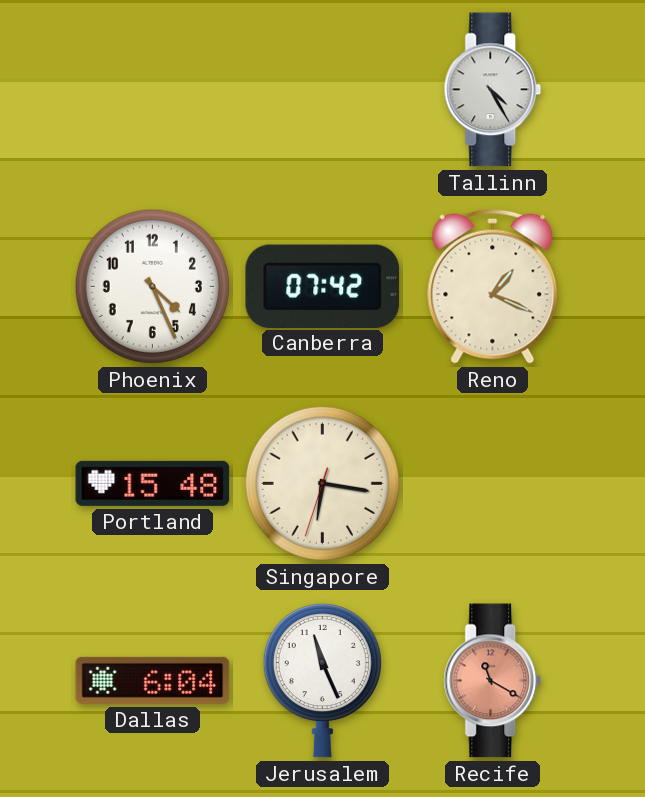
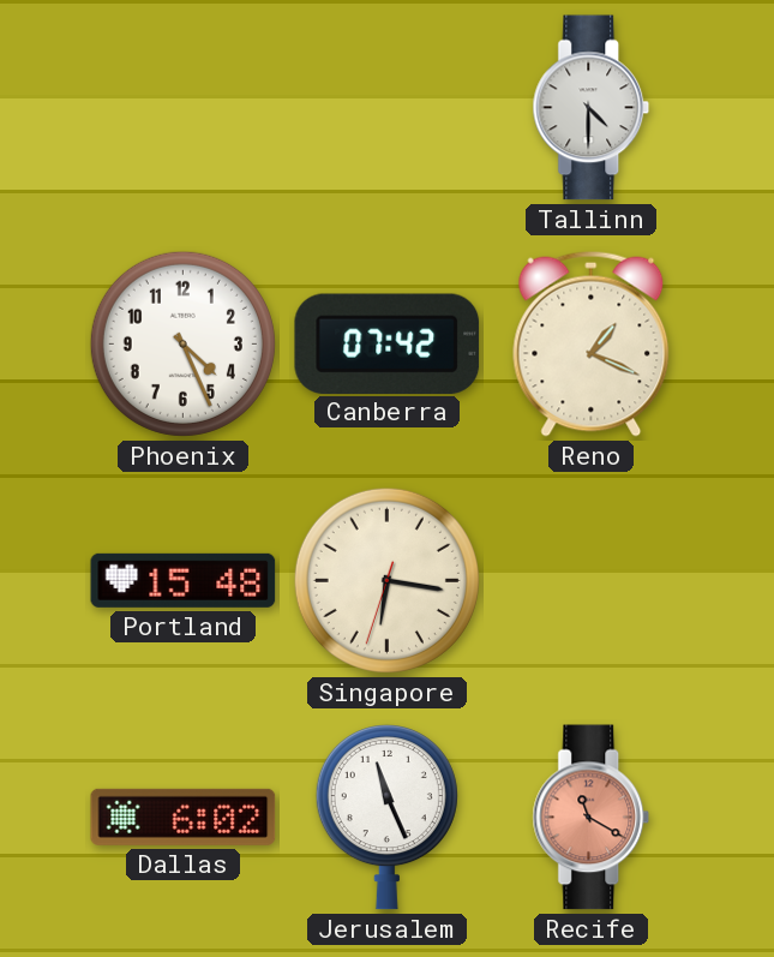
Tallinn: 4:25 -> 4:30
Dallas: 6:04 -> 6:02
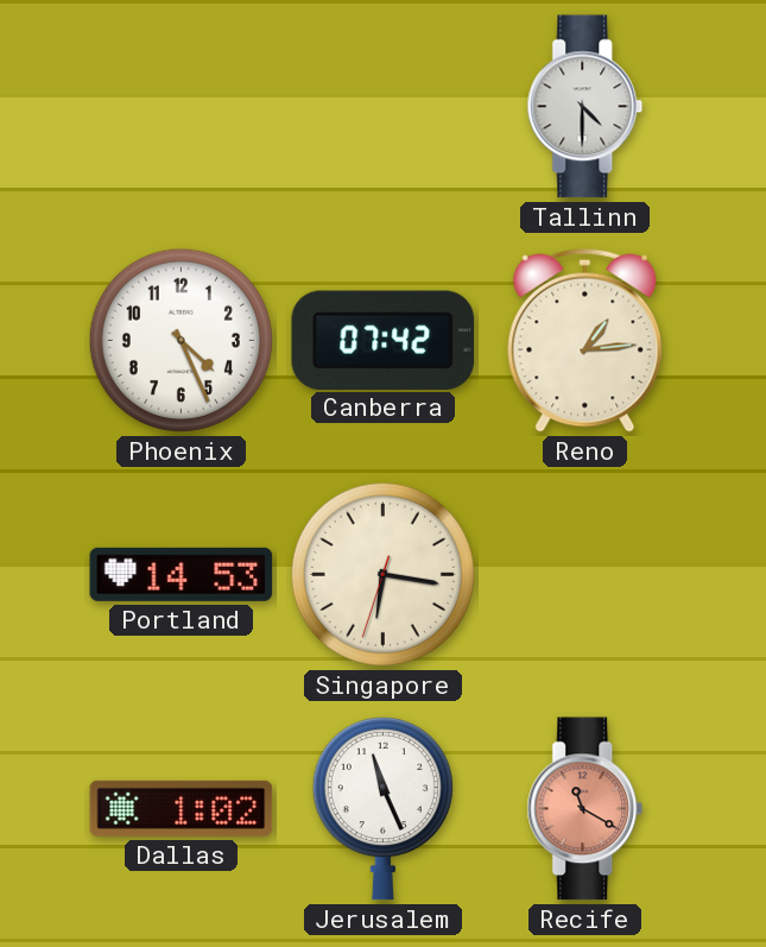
Reno: 1:19 -> 1:14
Portland: 15:48 -> 14:53
Dallas: 6:02 -> 1:02
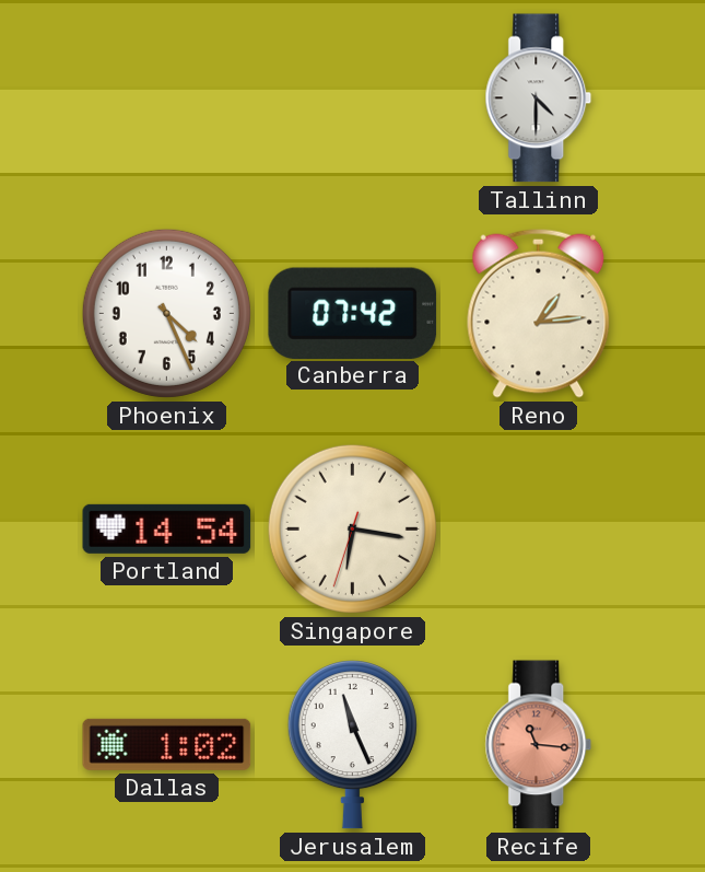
Portland: 14:53 -> 14:54
Recife: 11:20 -> 11:16
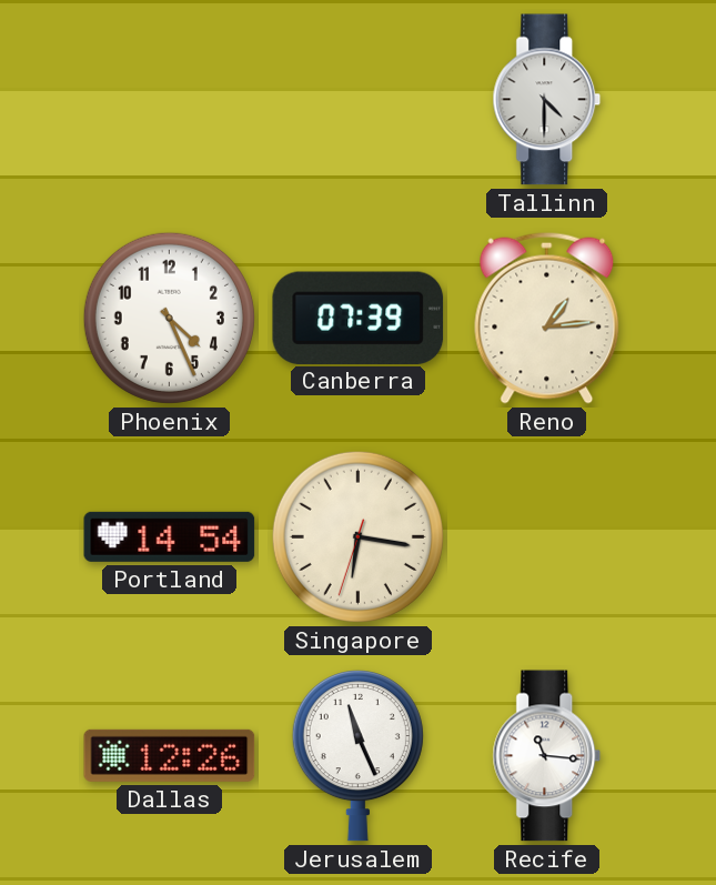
Canberra: 07:42 -> 07:39
Dallas: 1:02 -> 12:26
Recife dial: salmon -> white
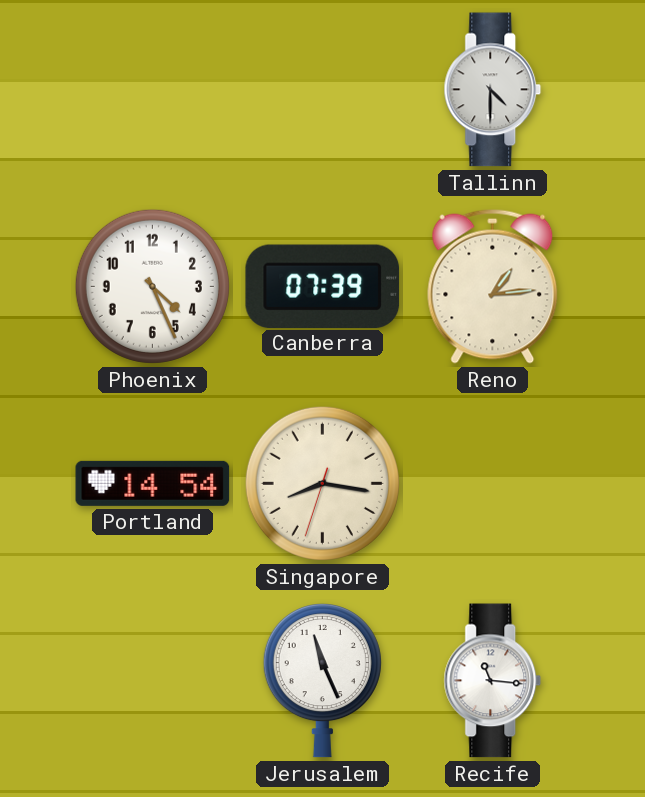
Singapore: 6:16 -> 8:16
Dallas: 12:26 -> none
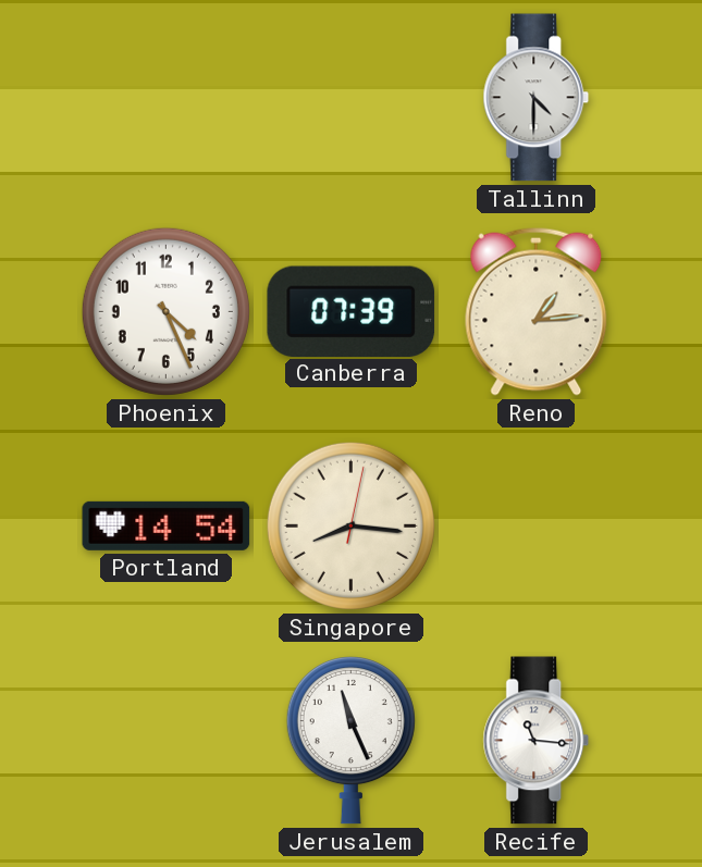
Singapore: 8:16:33 -> 8:16:02
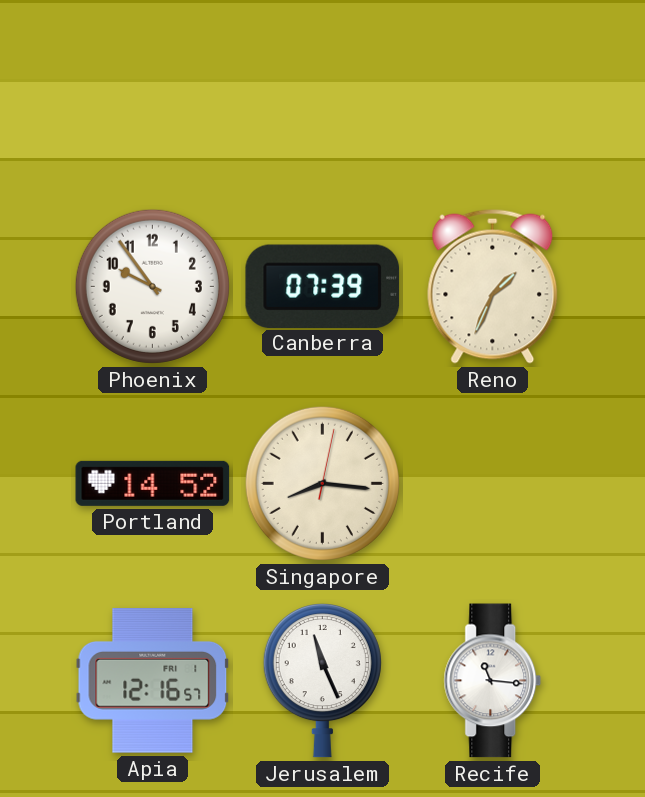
Tallinn: 4:30 -> none
Phoenix: 4:26 -> 9:54
Reno: 1:14 -> 1:34
Portland: 14:54 -> 14:52
Apia: none -> 12:16
